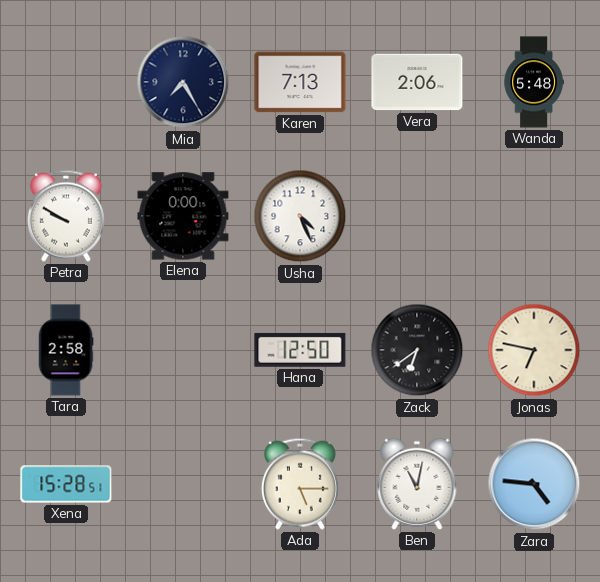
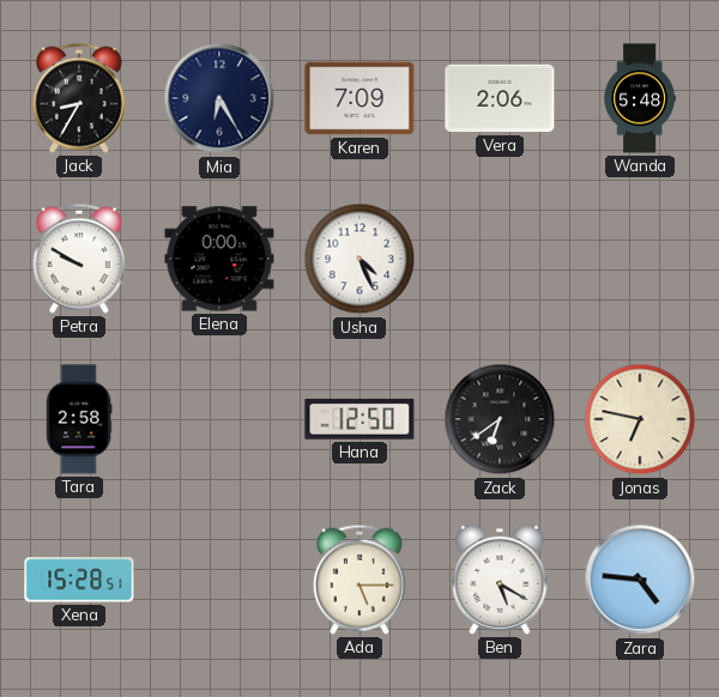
Jack: none -> 8:35
Mia: 7:25 -> 6:25
Karen: 7:13 -> 7:09
Ben: 11:02 -> 5:20
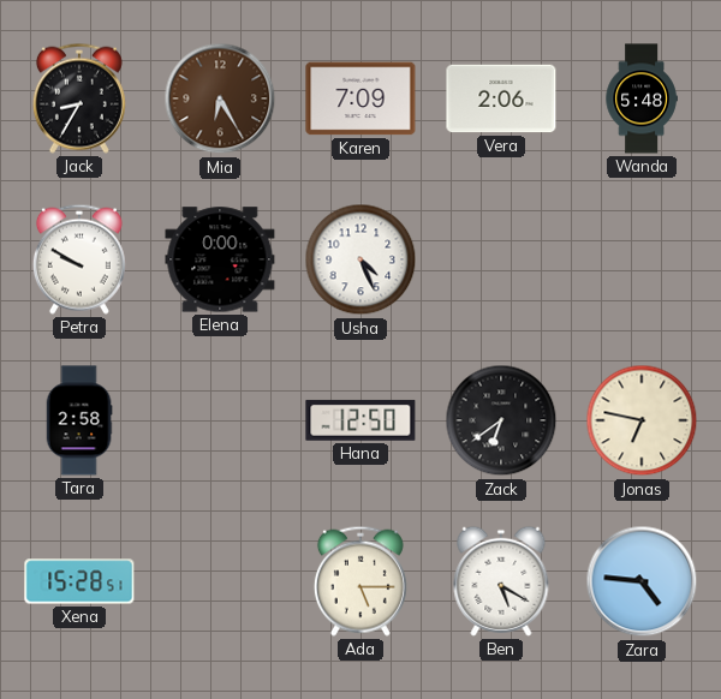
Mia dial: navy -> brown
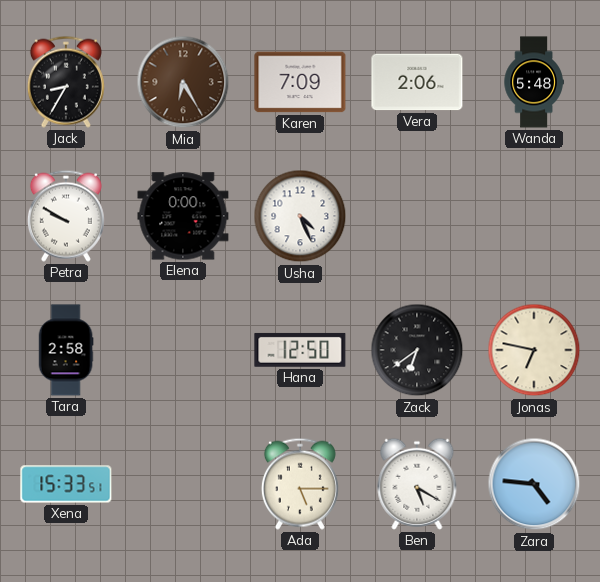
Xena: 15:28 -> 15:33
